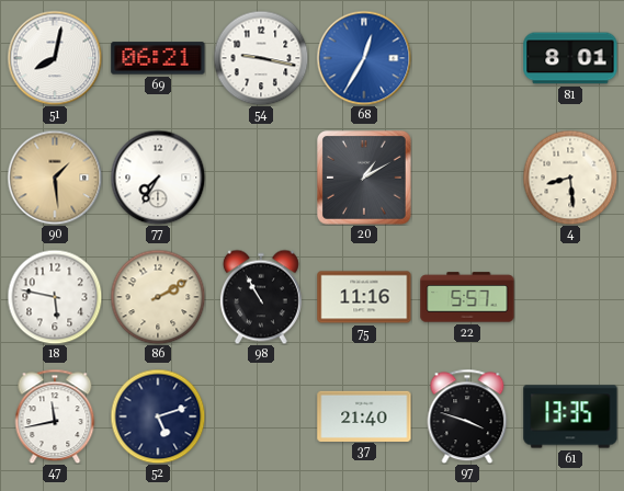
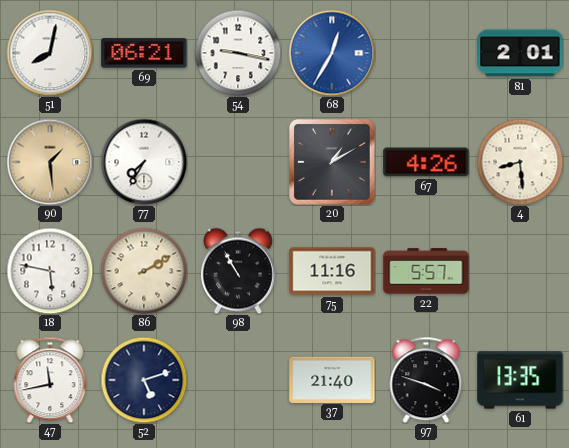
81: 8:01 -> 2:01
67: none -> 4:26
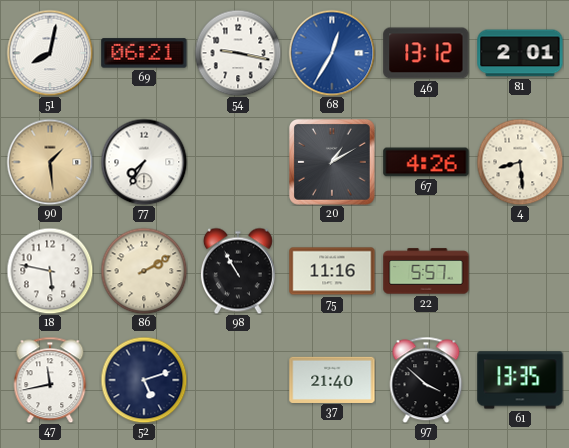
46: none -> 13:12
97: 3:48 -> 3:52
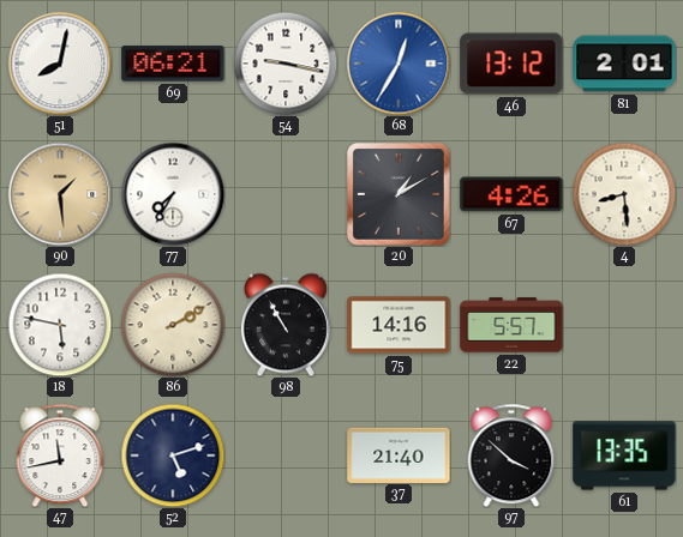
75: 11:16 -> 14:16
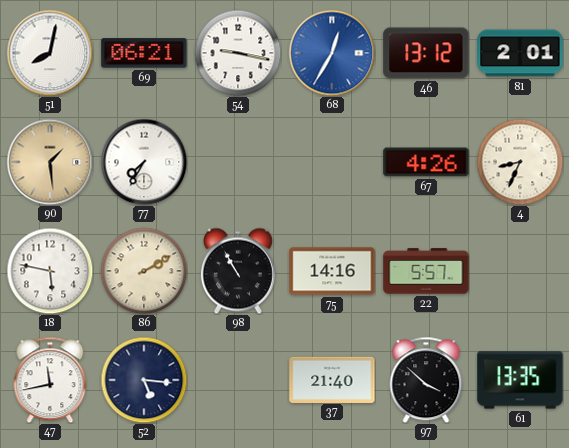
20: 1:10 -> none
4: 8:29 -> 8:34
52: 5:12 -> 5:16
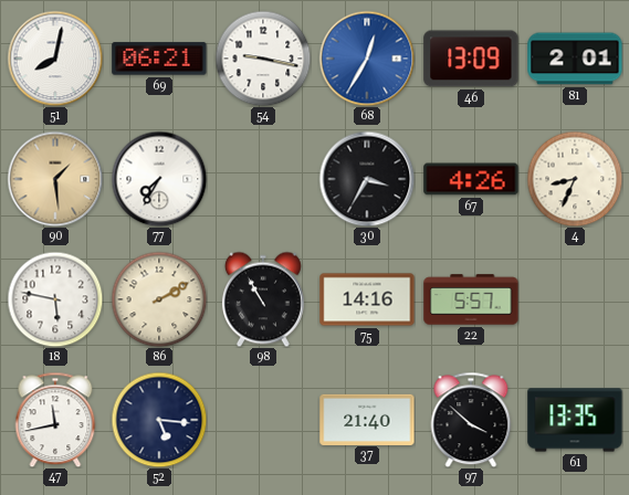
46: 13:12 -> 13:09
30: none -> 3:35
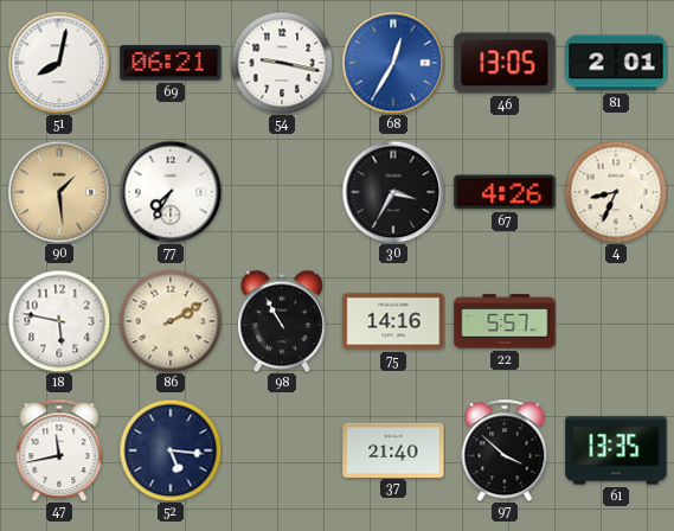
46: 13:09 -> 13:05
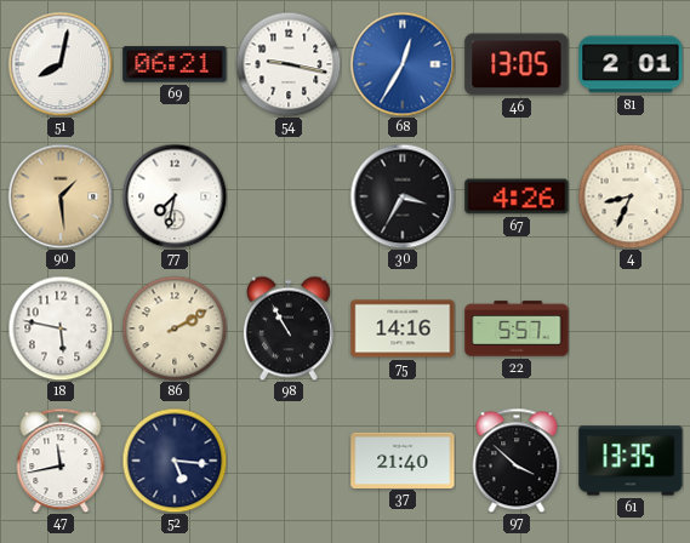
77: 7:35 -> 7:32
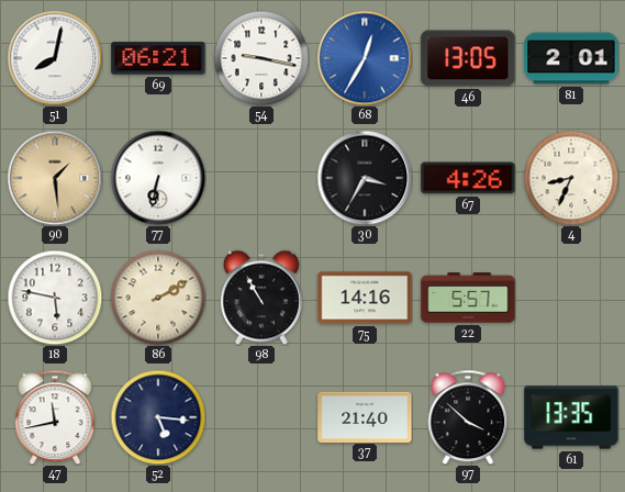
77: 7:32 -> 6:32
